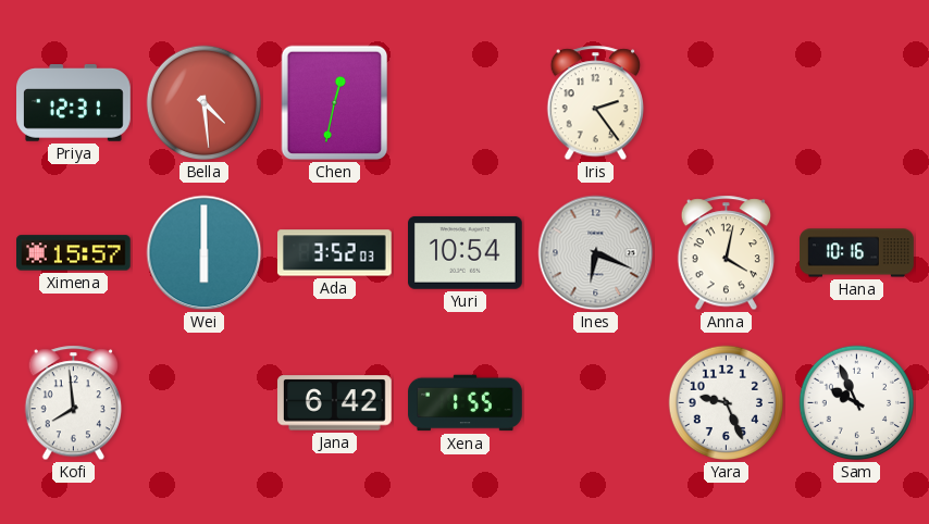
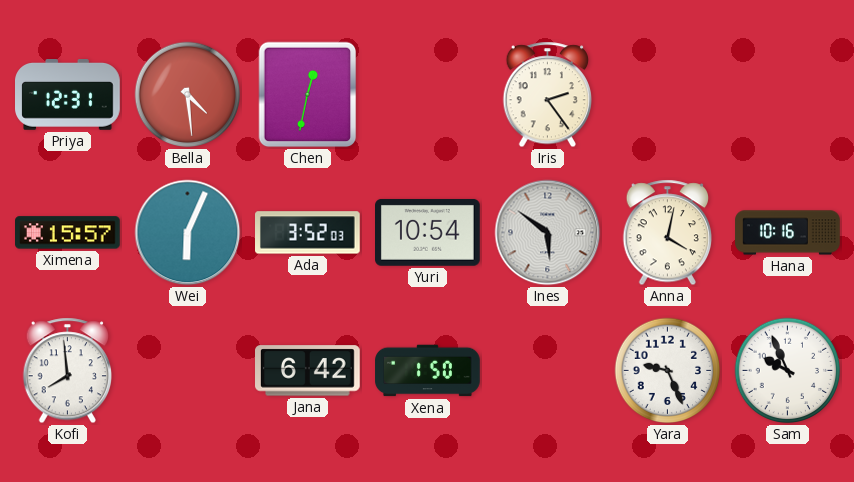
Wei: 6:00 -> 6:04
Ines: 6:19 -> 5:51
Xena: 1:55 -> 1:50
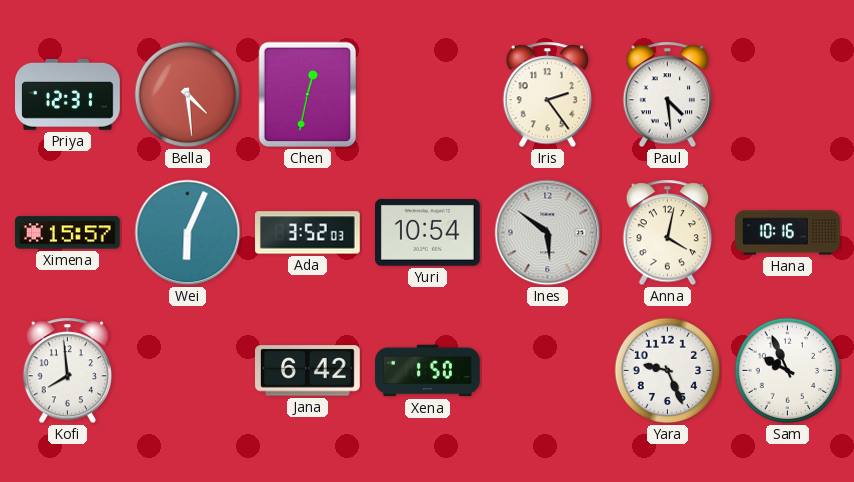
Paul: none -> 4:29
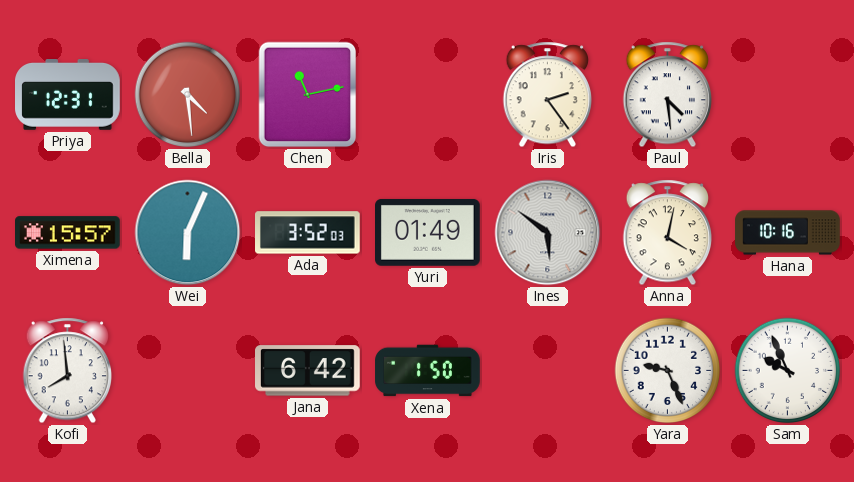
Chen: 12:32 -> 11:13
Yuri: 10:54 -> 01:49
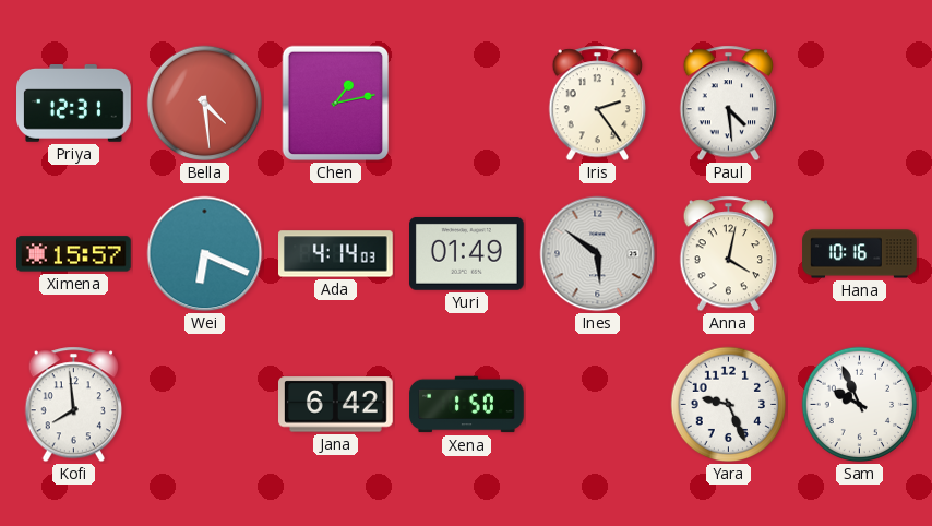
Chen: 11:13 -> 1:13
Wei: 6:04 -> 6:19
Ada: 3:52 -> 4:14
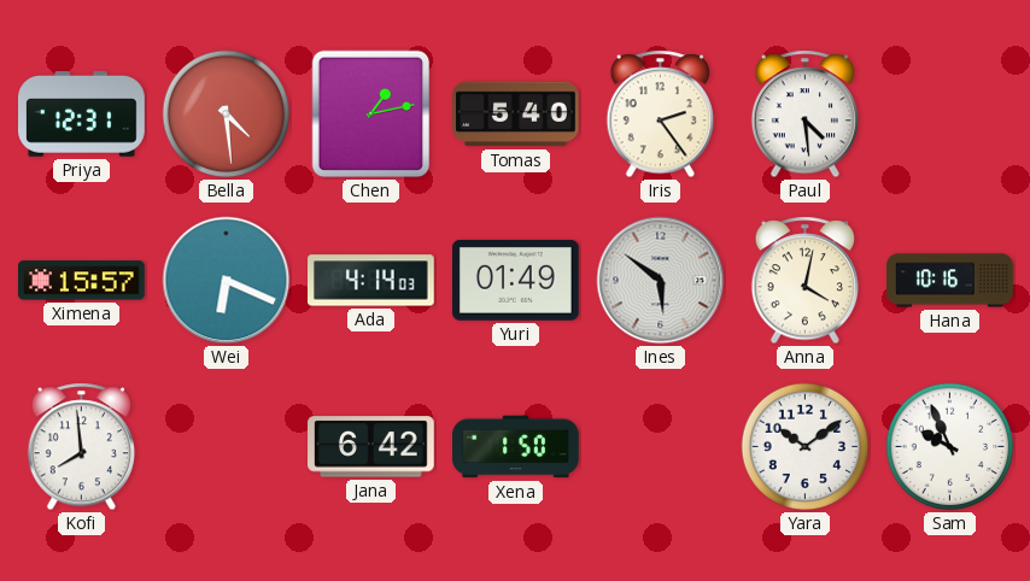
Tomas: none -> 5:40
Yara: 9:26 -> 10:09
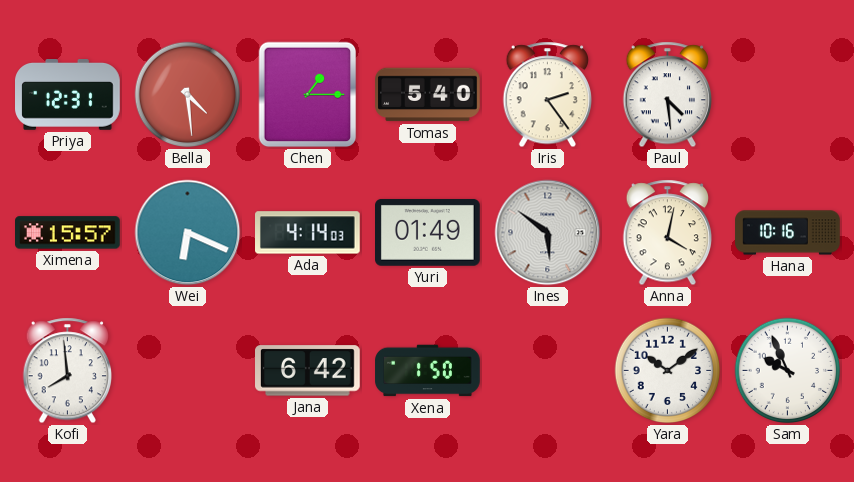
Chen: 1:13 -> 1:15
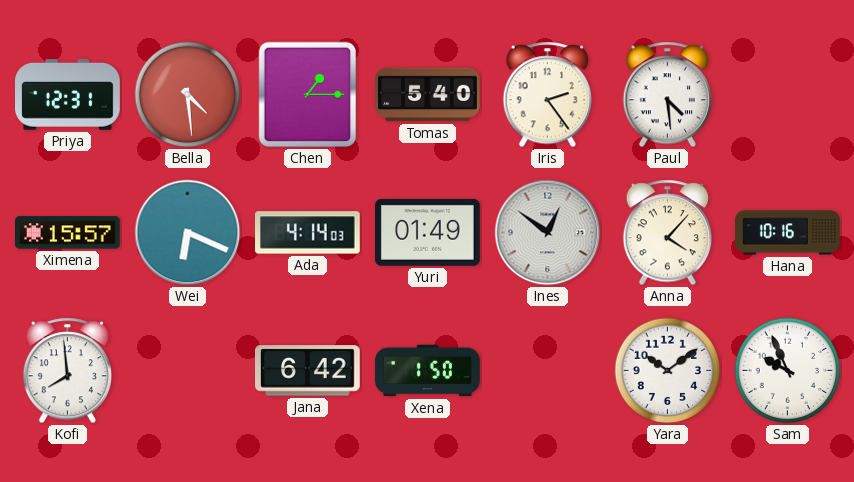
Ines: 5:51 -> 12:51
Anna: 4:02 -> 4:07
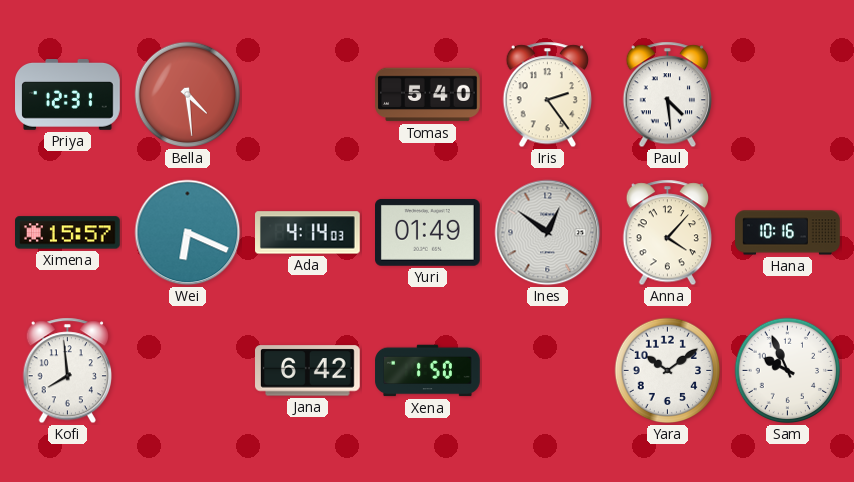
Chen: 1:15 -> none
